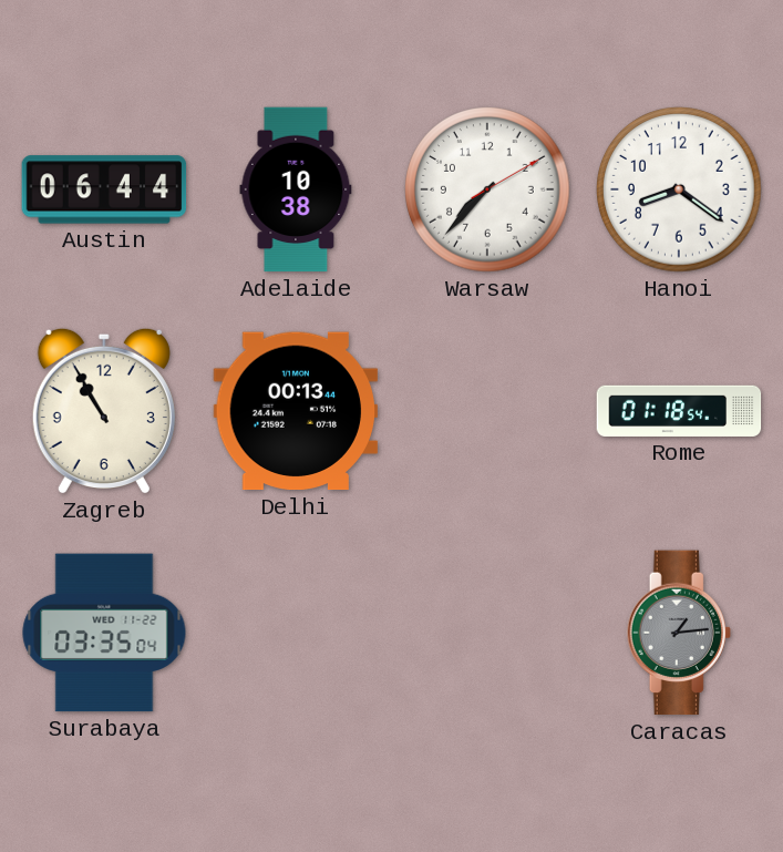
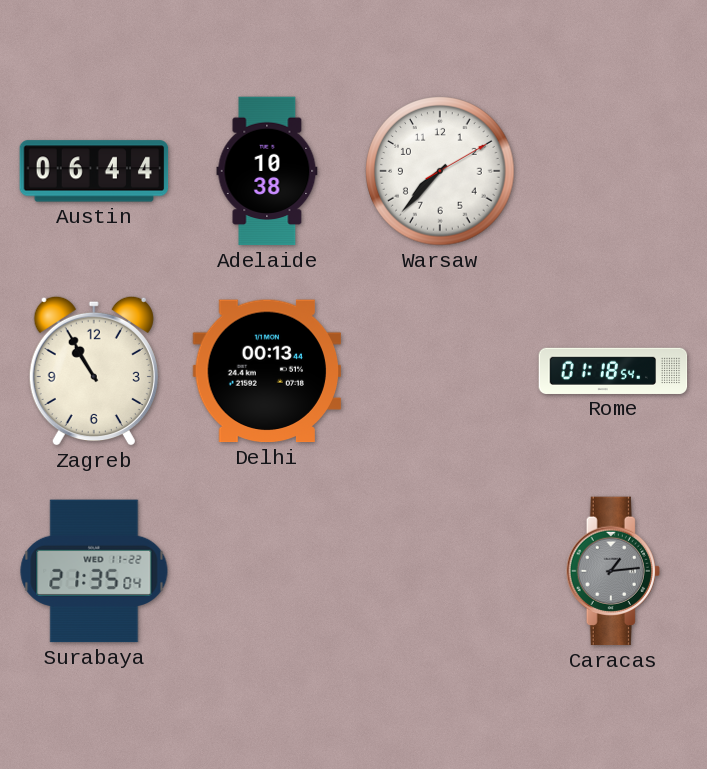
Hanoi: 8:21 -> none
Surabaya: 03:35 -> 21:35
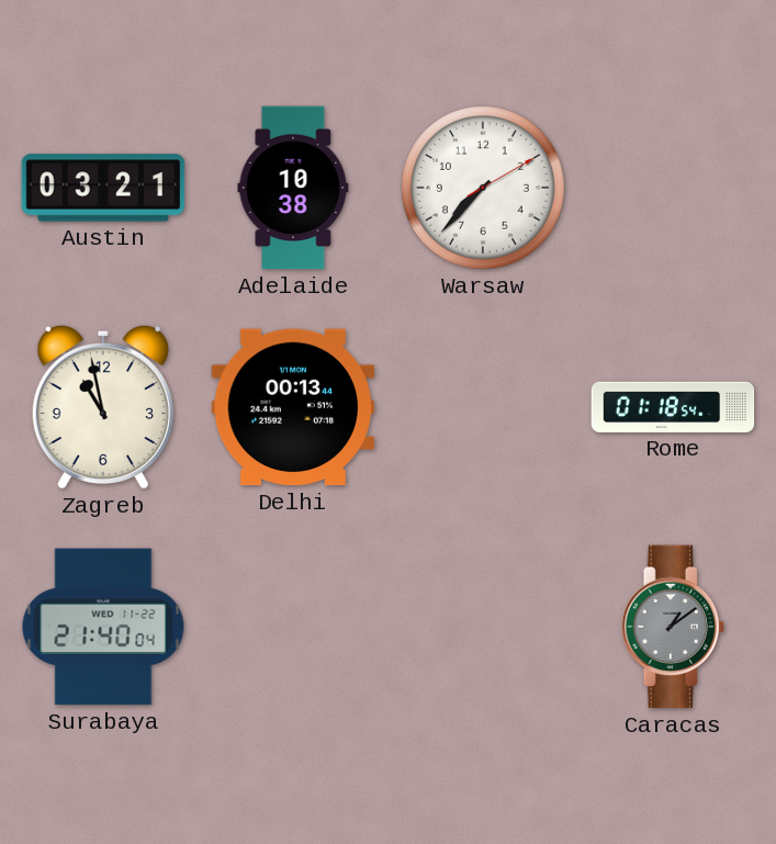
Austin: 06:44 -> 03:21
Zagreb: 10:55 -> 10:58
Surabaya: 21:35 -> 21:40
Caracas: 1:14 -> 1:09
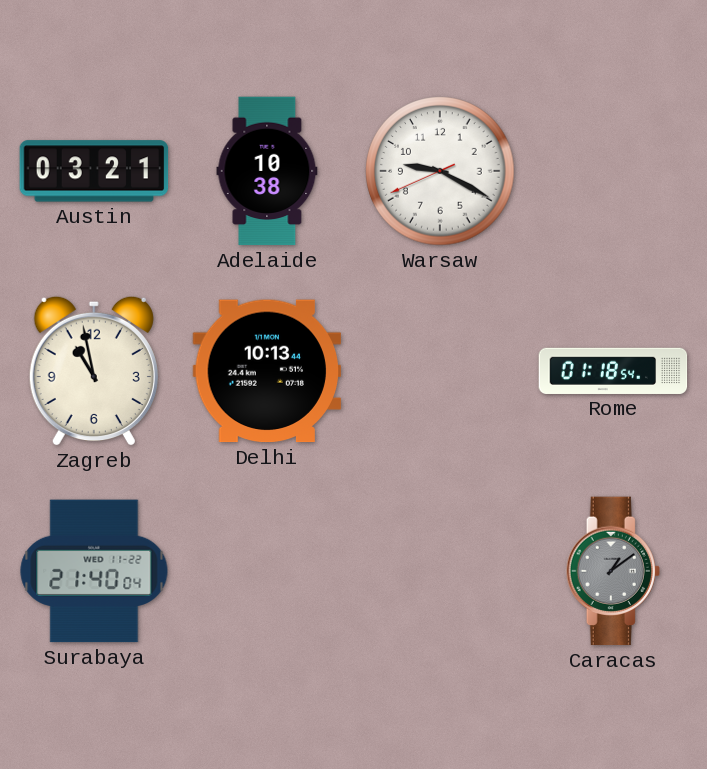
Warsaw: 7:37 -> 9:19
Delhi: 00:13 -> 10:13
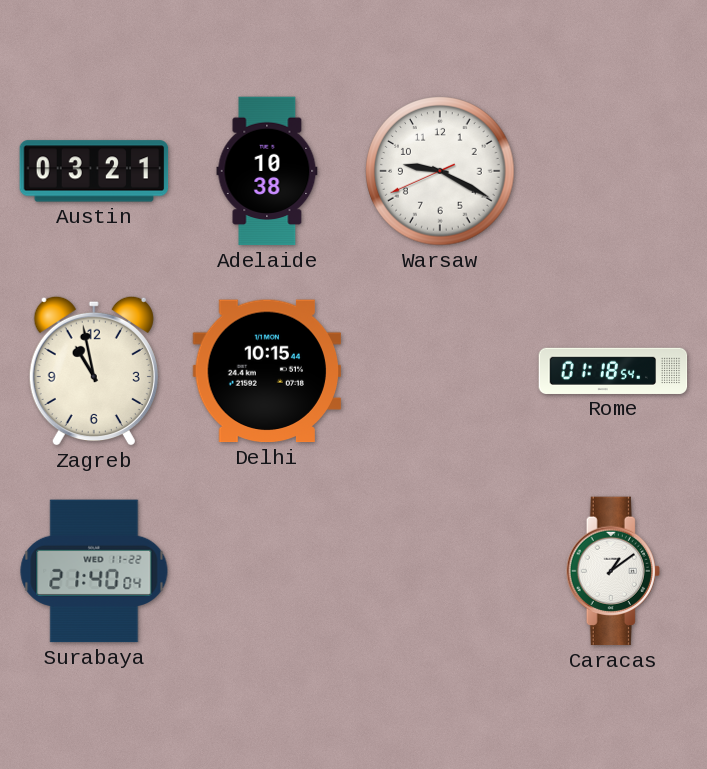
Delhi: 10:13 -> 10:15
Caracas dial: grey -> white
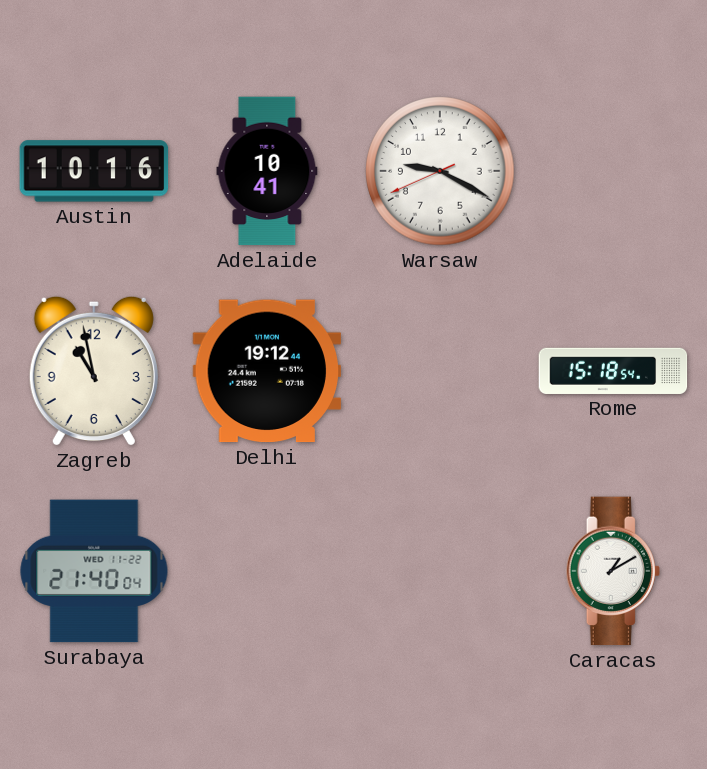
Austin: 03:21 -> 10:16
Adelaide: 10:38 -> 10:41
Delhi: 10:15 -> 19:12
Rome: 01:18 -> 15:18
Caracas: 1:09 -> 1:10
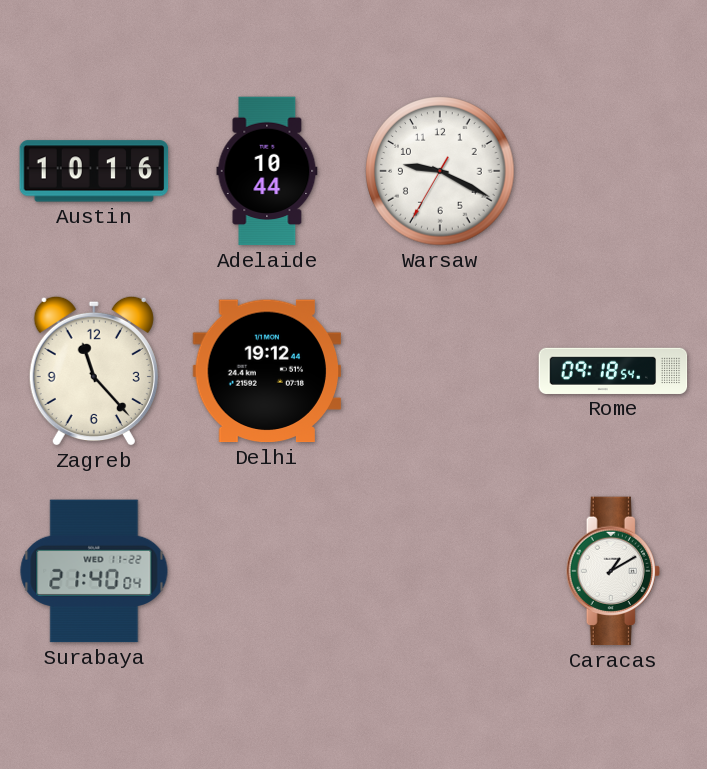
Adelaide: 10:41 -> 10:44
Warsaw: 9:19:41 -> 9:19:35
Zagreb: 10:58 -> 11:23
Rome: 15:18 -> 09:18
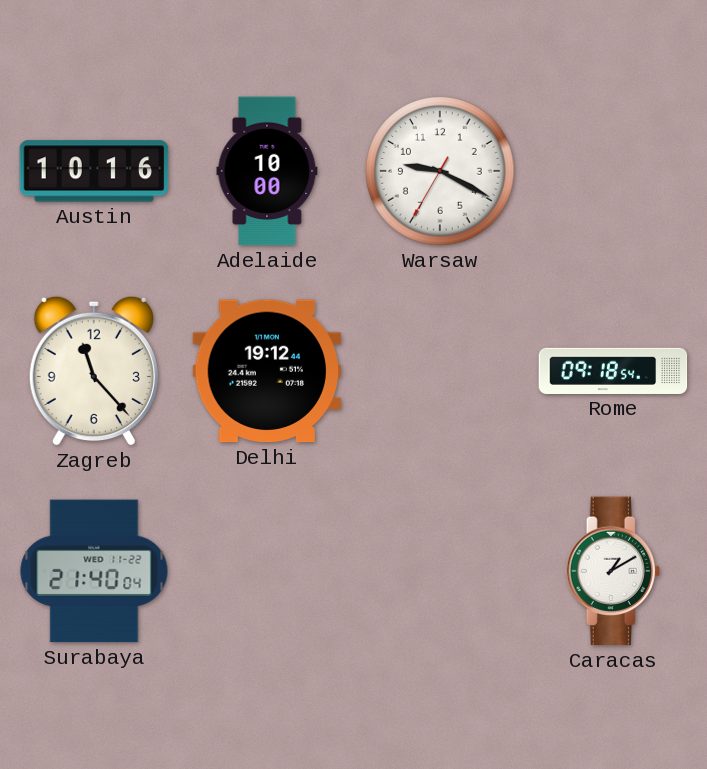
Adelaide: 10:44 -> 10:00
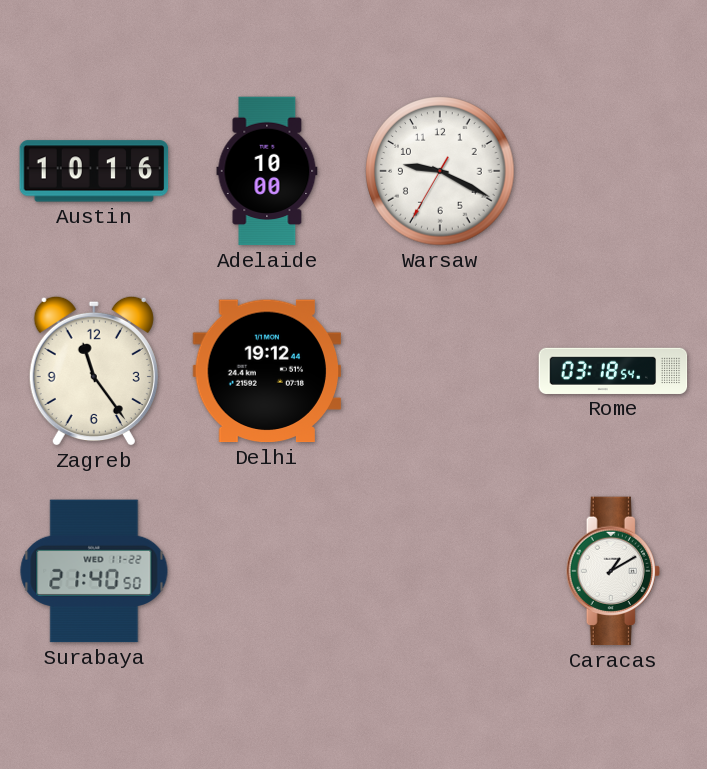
Zagreb: 11:23 -> 11:24
Rome: 09:18 -> 03:18
Surabaya: 21:40:04 -> 21:40:50
